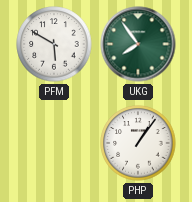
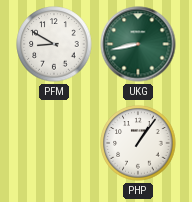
PFM: 5:50 -> 8:50
UKG: 7:54 -> 8:43
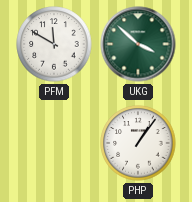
PFM: 8:50 -> 11:50
UKG: 8:43 -> 3:52
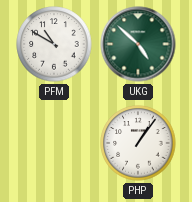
PFM: 11:50 -> 10:50
UKG: 3:52 -> 4:52
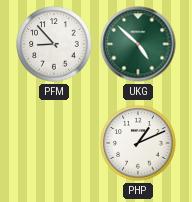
PFM: 10:50 -> 8:53
PHP: 1:06 -> 1:11
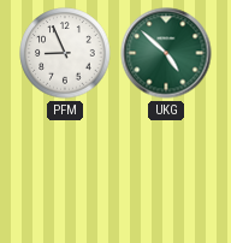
PFM: 8:53 -> 8:56
PHP: 1:11 -> none
